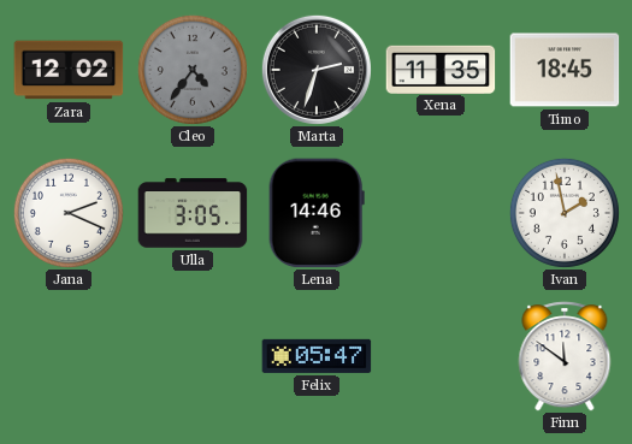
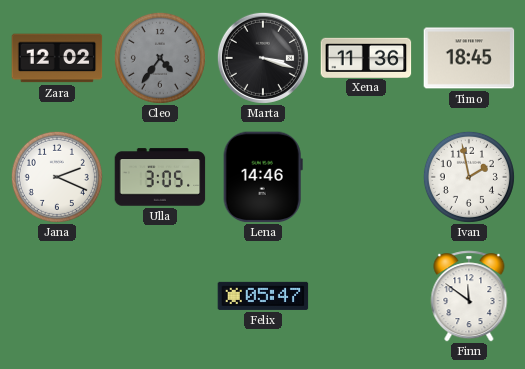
Marta: 2:33 -> 3:18
Xena: 11:35 -> 11:36
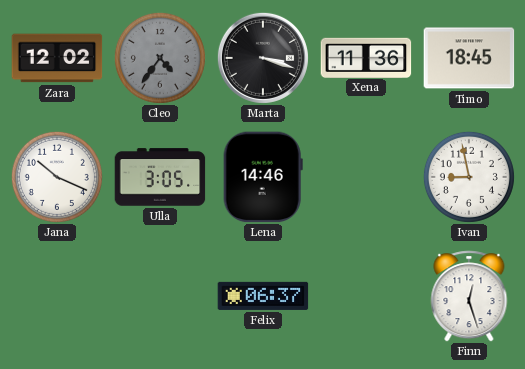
Jana: 2:19 -> 10:19
Ivan: 1:58 -> 8:58
Felix: 05:47 -> 06:37
Finn: 11:51 -> 12:27
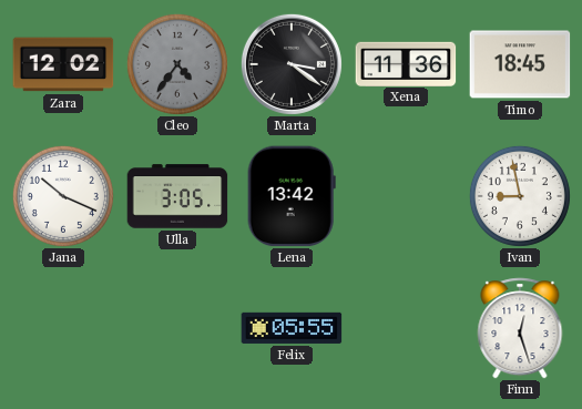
Marta: 3:18 -> 3:21
Lena: 14:46 -> 13:42
Felix: 06:37 -> 05:55
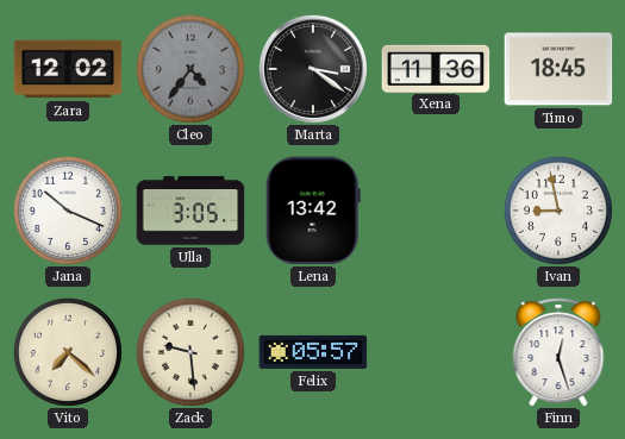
Vito: none -> 7:22
Zack: none -> 9:29
Felix: 05:55 -> 05:57
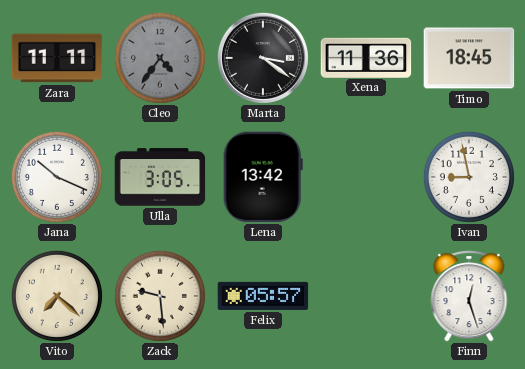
Zara: 12:02 -> 11:11
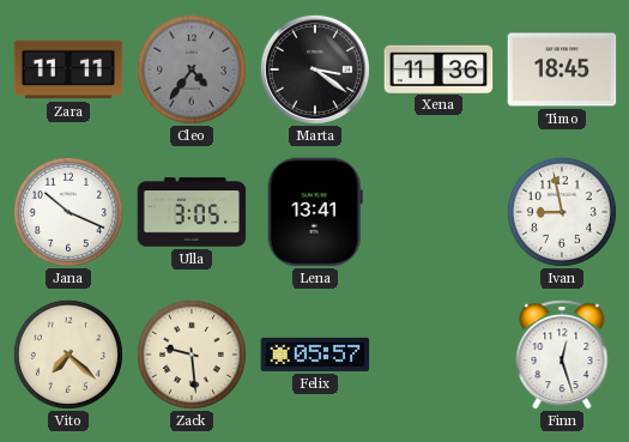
Lena: 13:42 -> 13:41
